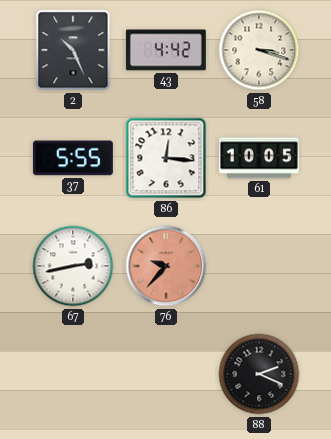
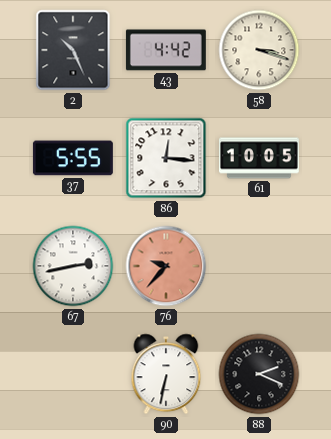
90: none -> 6:32
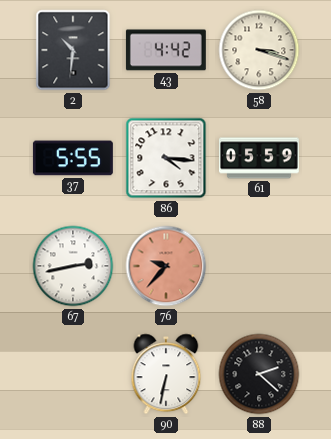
2: 10:26 -> 10:31
86: 12:16 -> 4:16
61: 10:05 -> 05:59
88: 2:19 -> 2:22
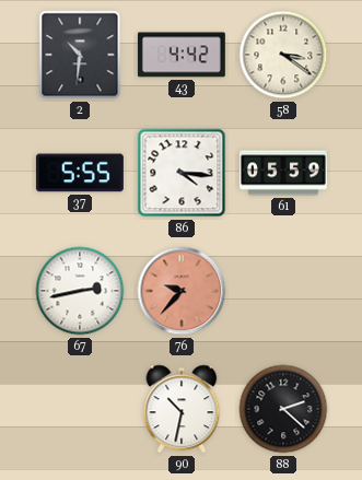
58: 3:18 -> 3:21
90: 6:32 -> 10:32
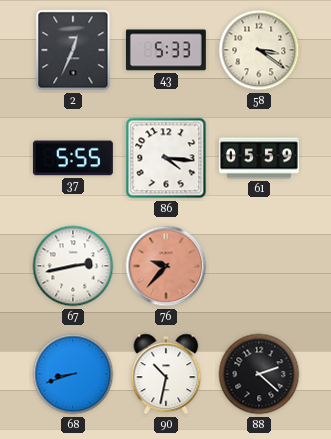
2: 10:31 -> 12:34
43: 4:42 -> 5:33
68: none -> 8:42
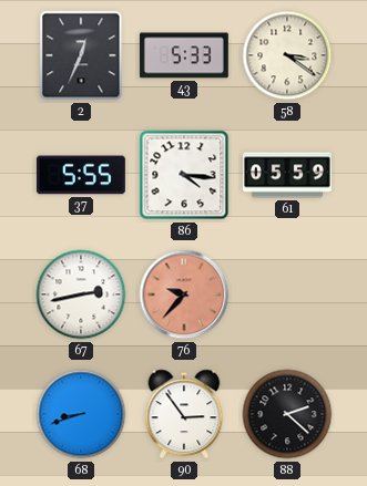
90: 10:32 -> 2:54
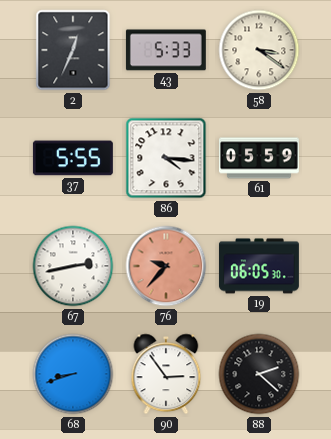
19: none -> 06:05
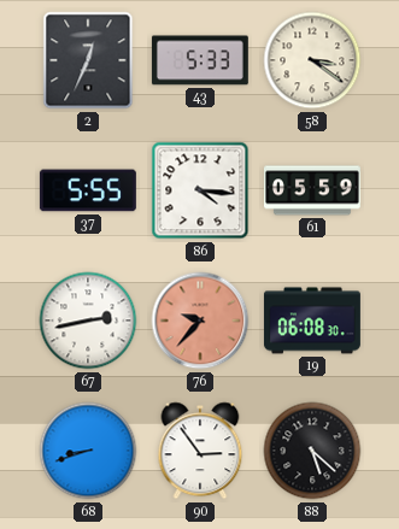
19: 06:05 -> 06:08
88: 2:22 -> 5:22
